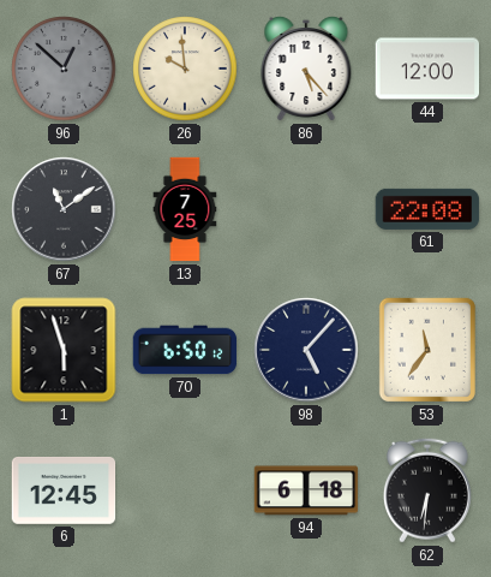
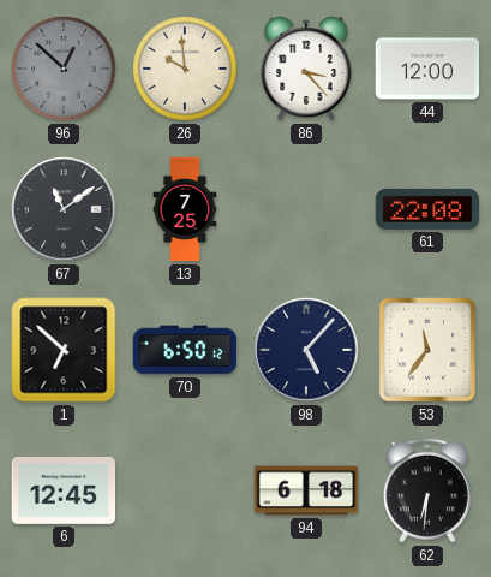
86: 5:23 -> 3:23
1: 5:57 -> 6:52
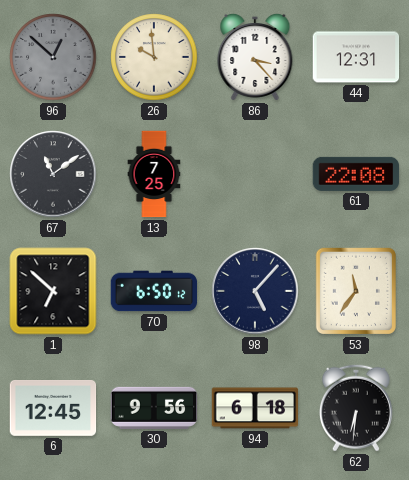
44: 12:00 -> 12:31
30: none -> 9:56
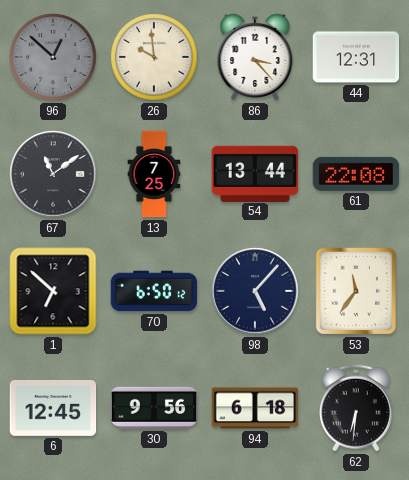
54: none -> 13:44
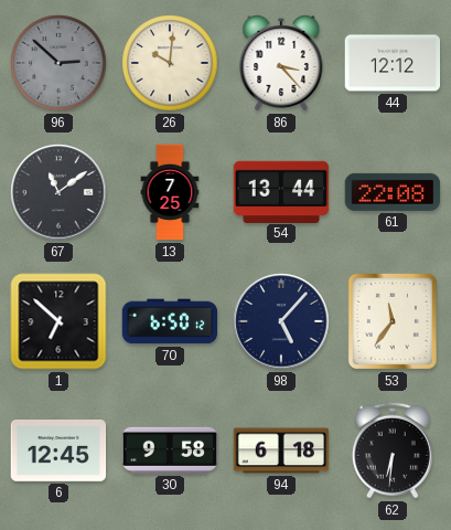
96: 12:52 -> 2:52
26: 9:59 -> 10:01
44: 12:31 -> 12:12
30: 9:56 -> 9:58
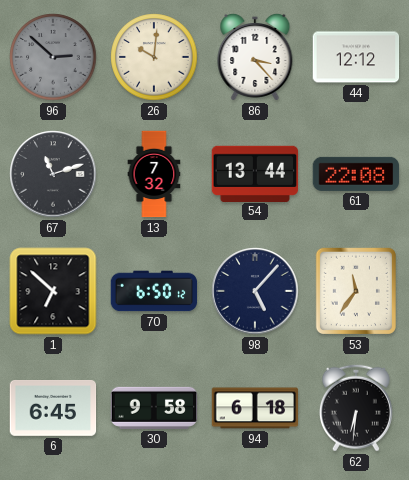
67: 11:09 -> 11:12
13: 7:25 -> 7:32
6: 12:45 -> 6:45
